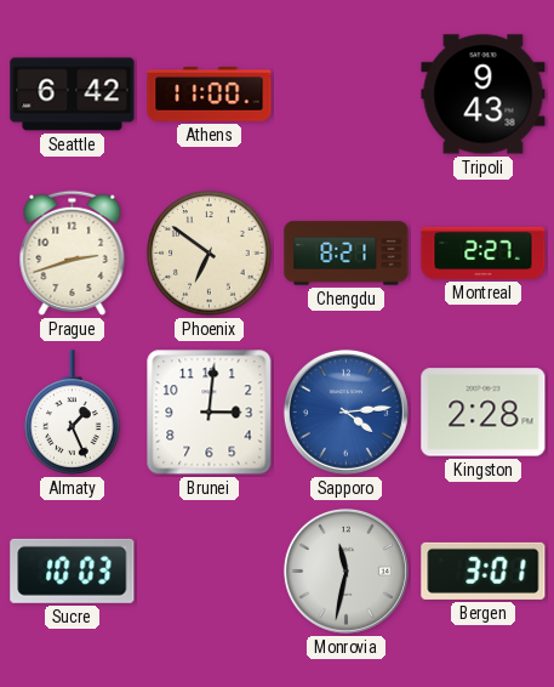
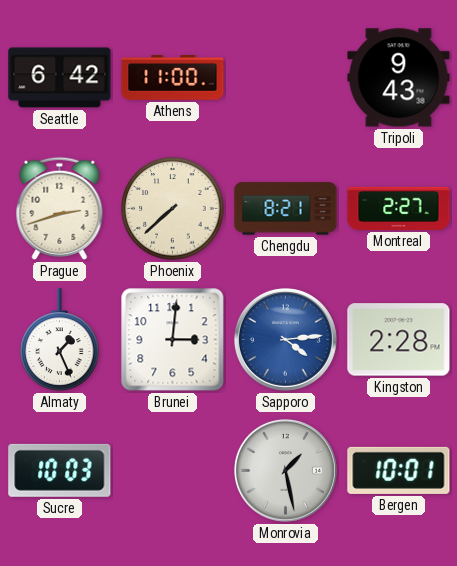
Phoenix: 6:51 -> 7:38
Monrovia: 11:32 -> 1:28
Bergen: 3:01 -> 10:01
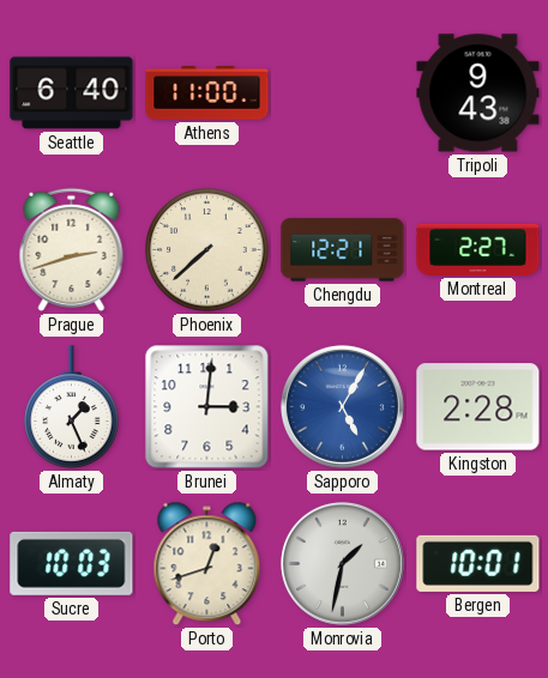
Seattle: 6:42 -> 6:40
Chengdu: 8:21 -> 12:21
Sapporo: 4:14 -> 5:05
Porto: none -> 12:42
Monrovia: 1:28 -> 1:32
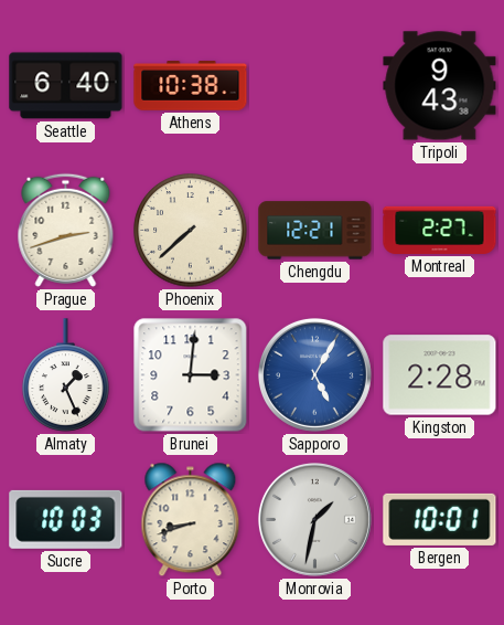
Athens: 11:00 -> 10:38
Porto: 12:42 -> 8:42
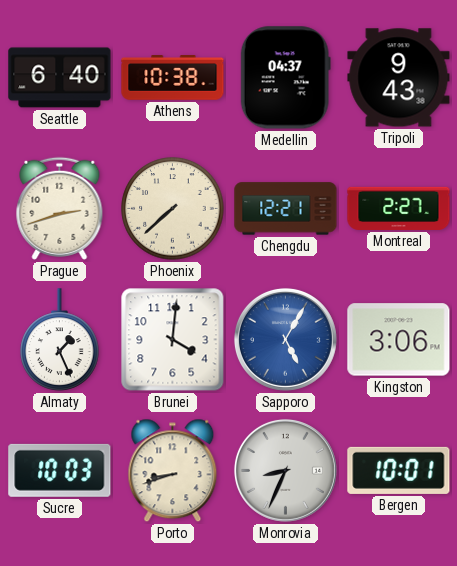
Medellin: none -> 04:37
Brunei: 3:01 -> 4:01
Kingston: 2:28 -> 3:06
Monrovia: 1:32 -> 8:34
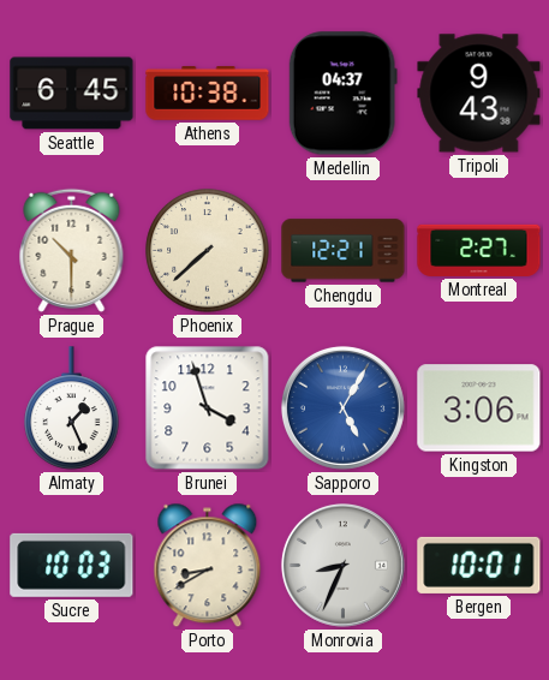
Seattle: 6:40 -> 6:45
Prague: 2:42 -> 10:30
Brunei: 4:01 -> 3:57
Porto: 8:42 -> 8:40
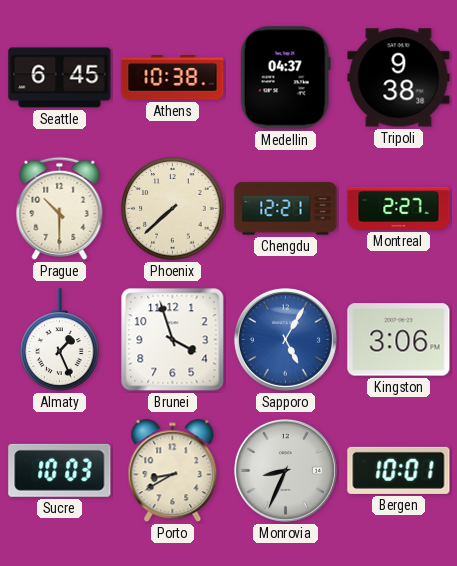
Tripoli: 9:43 -> 9:38
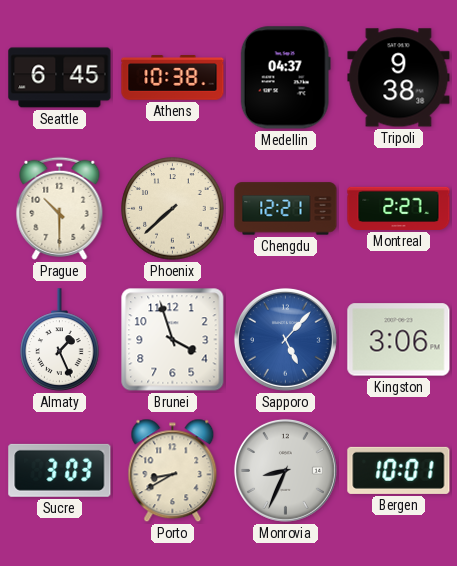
Sapporo: 5:05 -> 5:07
Sucre: 10:03 -> 3:03
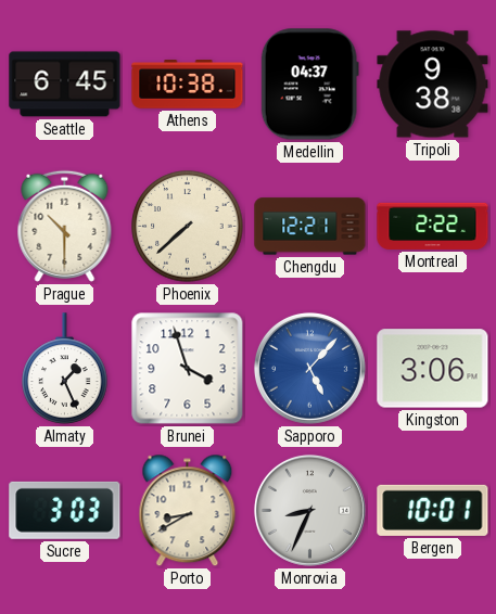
Montreal: 2:27 -> 2:22
